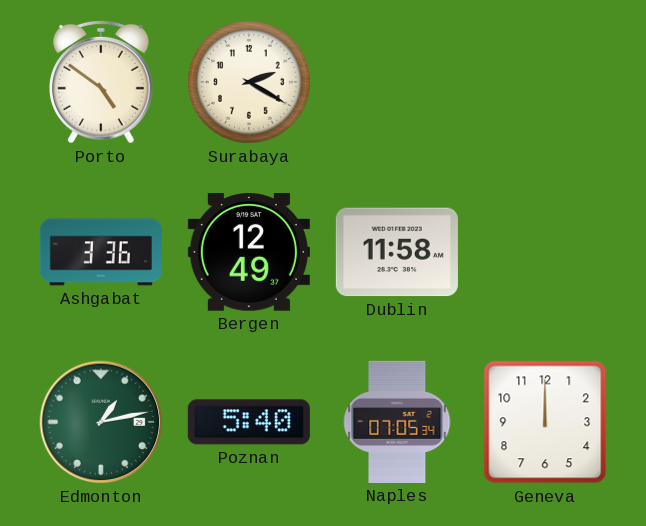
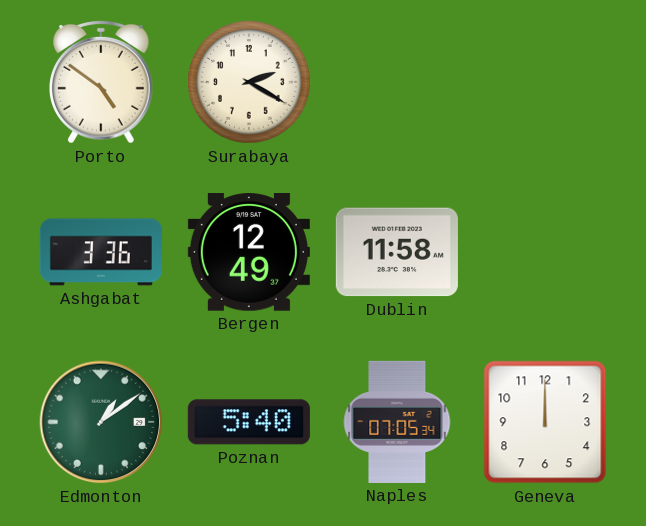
Edmonton: 1:13 -> 1:09
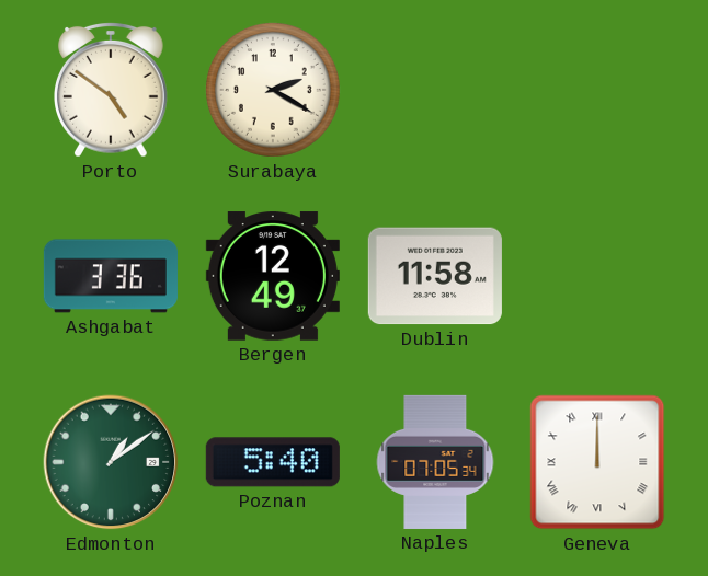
Geneva numerals: Arabic -> Roman
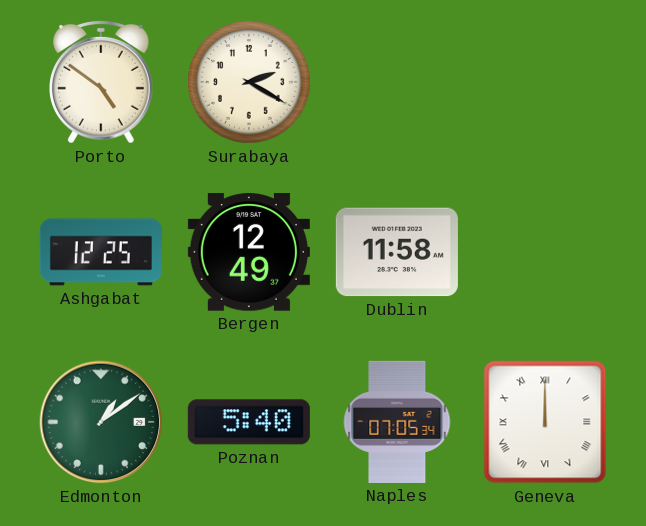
Ashgabat: 3:36 -> 12:25
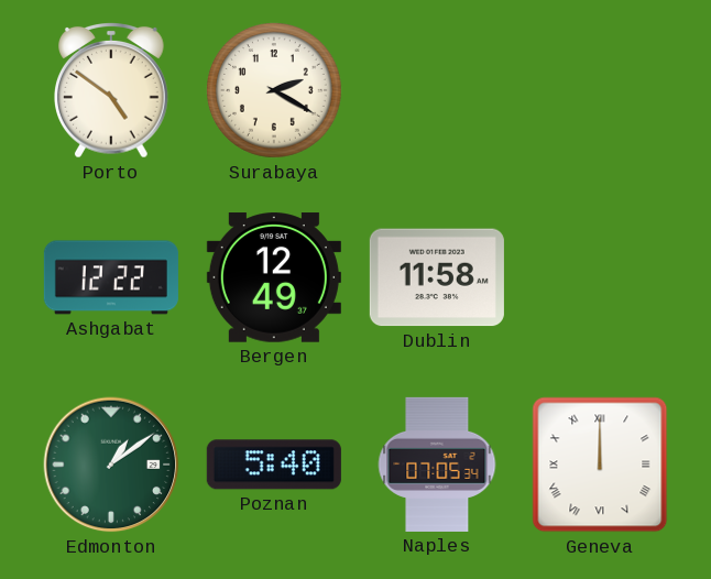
Ashgabat: 12:25 -> 12:22
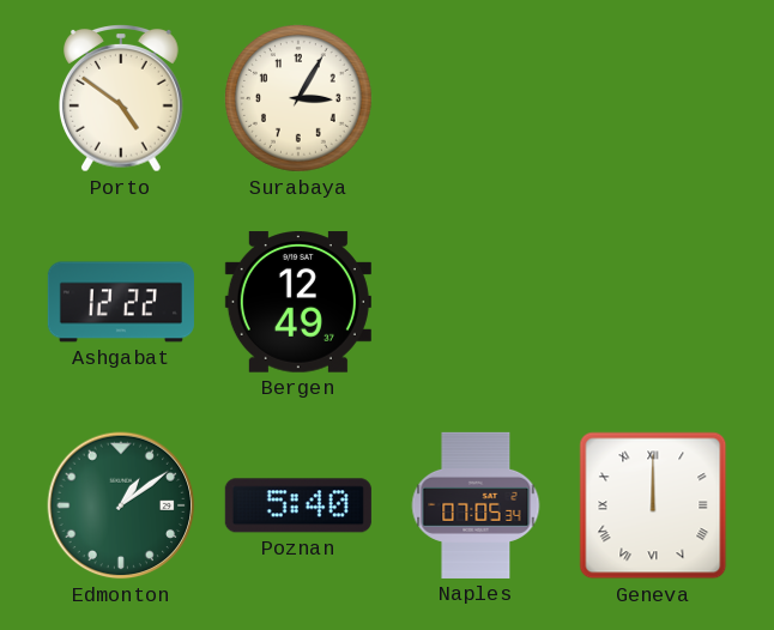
Surabaya: 2:20 -> 3:05
Dublin: 11:58 -> none
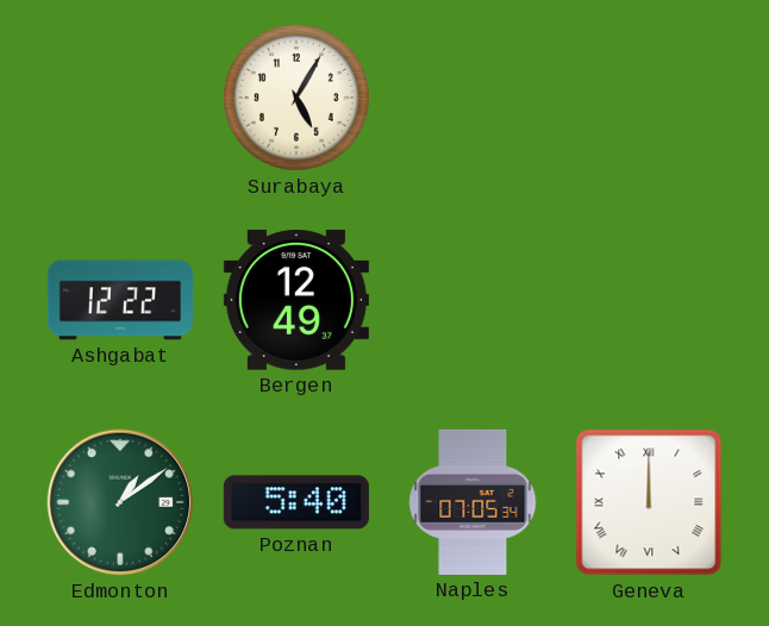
Porto: 4:51 -> none
Surabaya: 3:05 -> 5:05
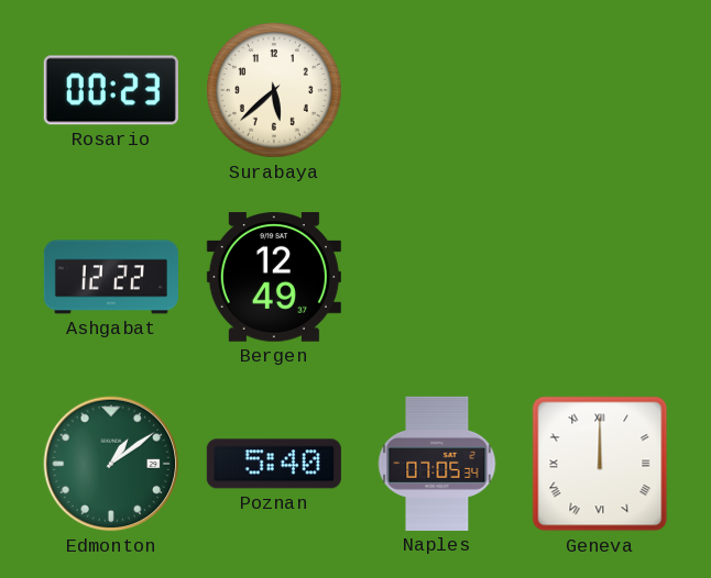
Rosario: none -> 00:23
Surabaya: 5:05 -> 5:38
